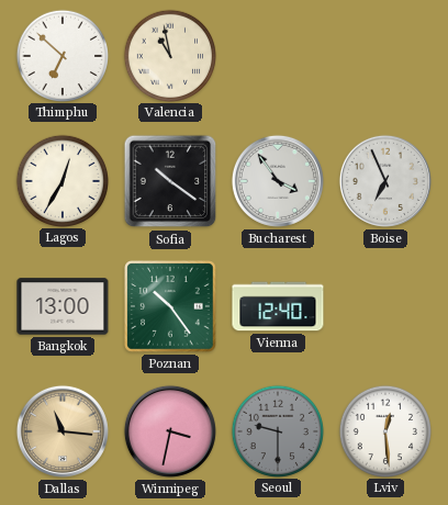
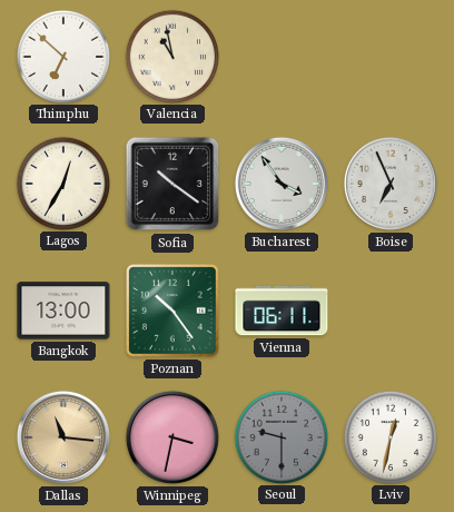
Vienna: 12:40 -> 06:11
Lviv: 12:29 -> 12:32
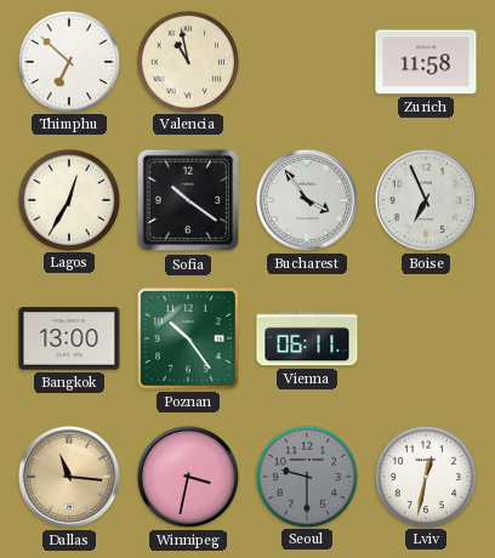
Zurich: none -> 11:58
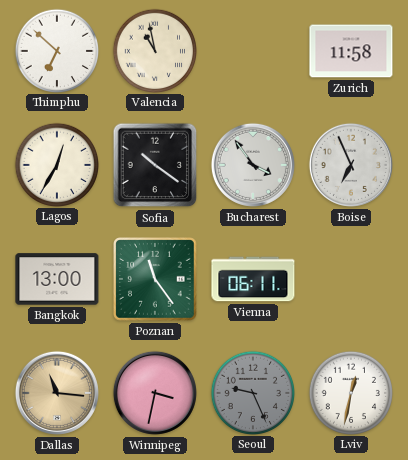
Poznan: 10:24 -> 11:24
Seoul: 9:30 -> 9:26
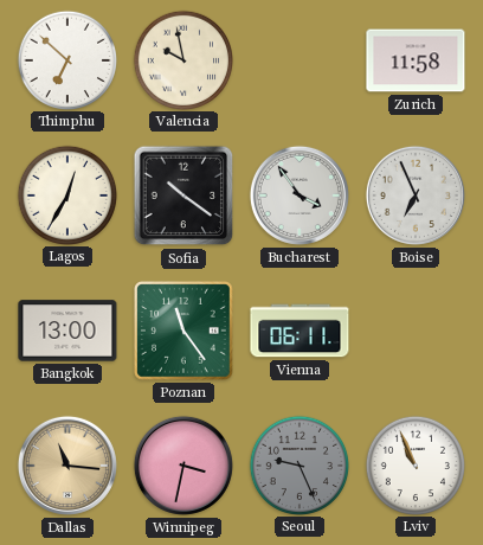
Valencia: 10:58 -> 9:58
Lviv: 12:32 -> 10:56
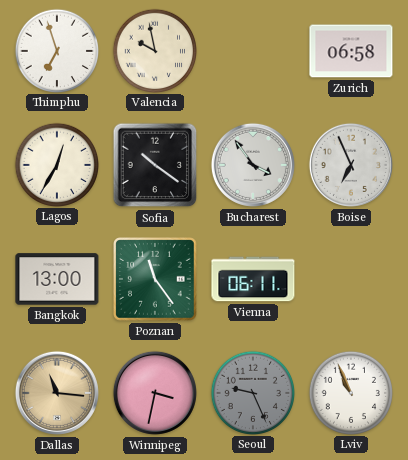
Thimphu: 6:52 -> 6:57
Zurich: 11:58 -> 06:58
